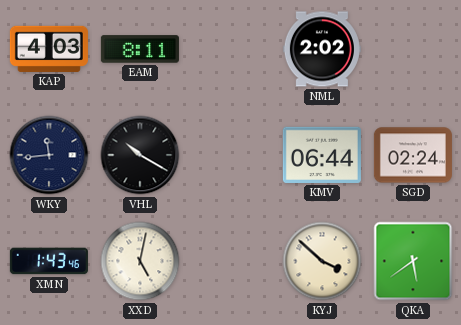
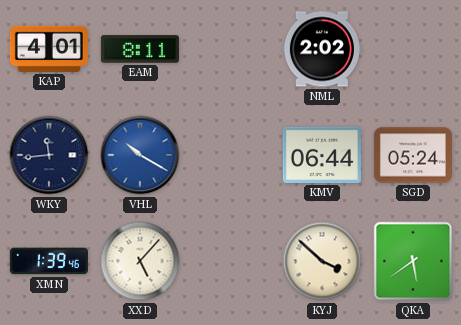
KAP: 4:03 -> 4:01
VHL dial: black -> blue
SGD: 02:24 -> 05:24
XMN: 1:43 -> 1:39
XXD: 5:02 -> 5:07
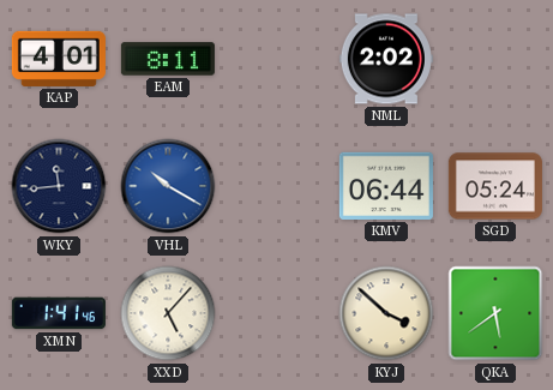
XMN: 1:39 -> 1:41
